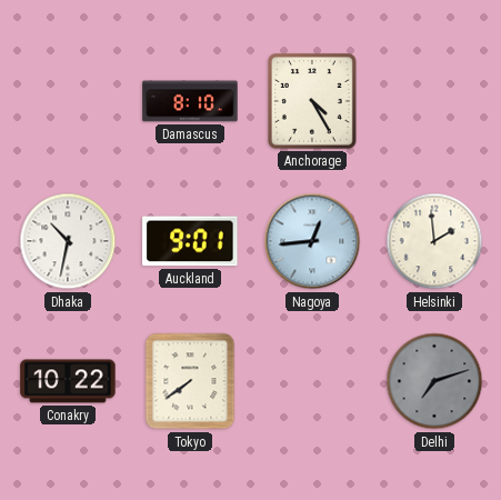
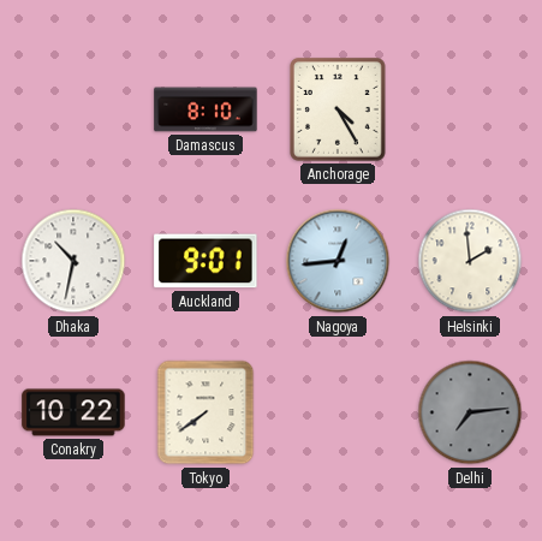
Delhi: 7:12 -> 7:14
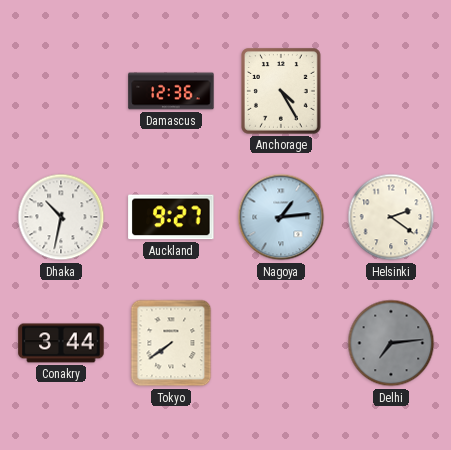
Damascus: 8:10 -> 12:36
Auckland: 9:01 -> 9:27
Nagoya: 12:44 -> 1:14
Helsinki: 1:59 -> 2:21
Conakry: 10:22 -> 3:44
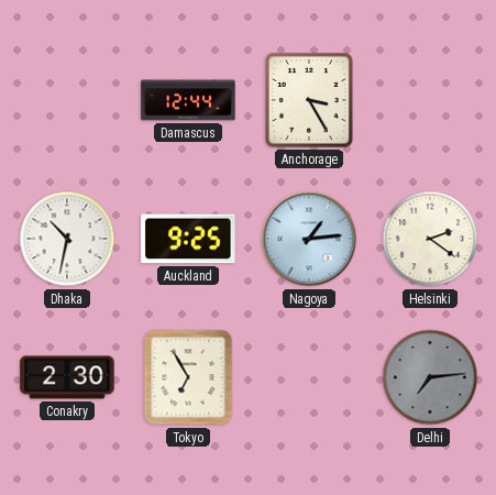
Damascus: 12:36 -> 12:44
Anchorage: 4:25 -> 3:25
Auckland: 9:27 -> 9:25
Conakry: 3:44 -> 2:30
Tokyo: 7:39 -> 6:55
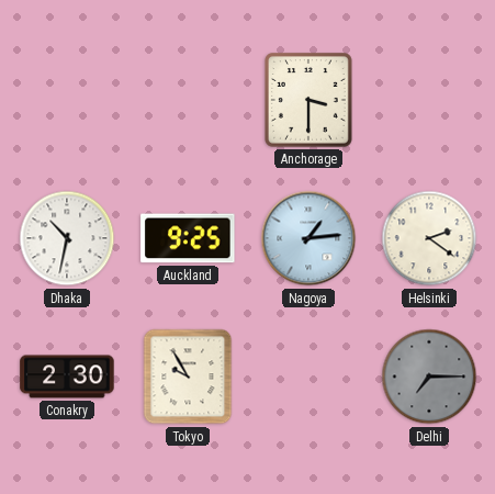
Damascus: 12:44 -> none
Anchorage: 3:25 -> 3:30
Tokyo: 6:55 -> 9:55
Delhi: 7:14 -> 7:15
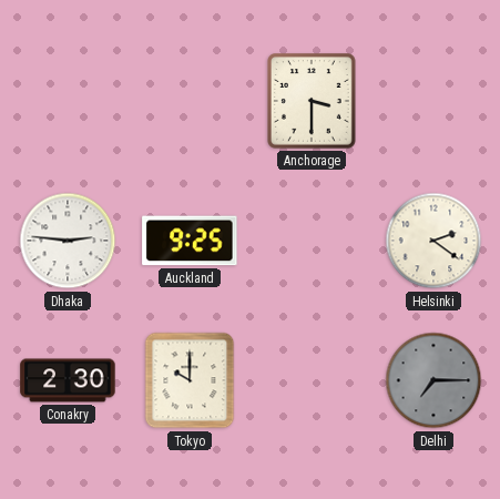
Dhaka: 10:32 -> 2:46
Nagoya: 1:14 -> none
Tokyo: 9:55 -> 10:00
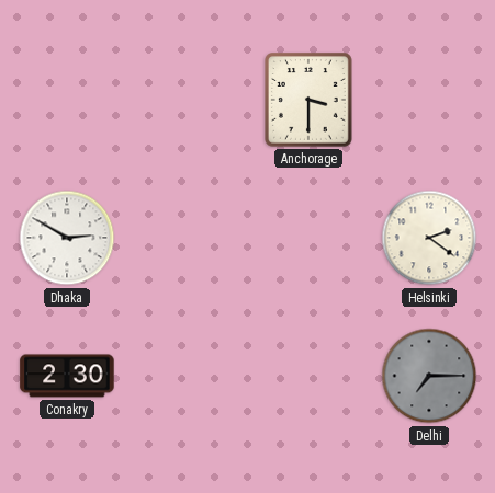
Dhaka: 2:46 -> 2:50
Auckland: 9:25 -> none
Tokyo: 10:00 -> none
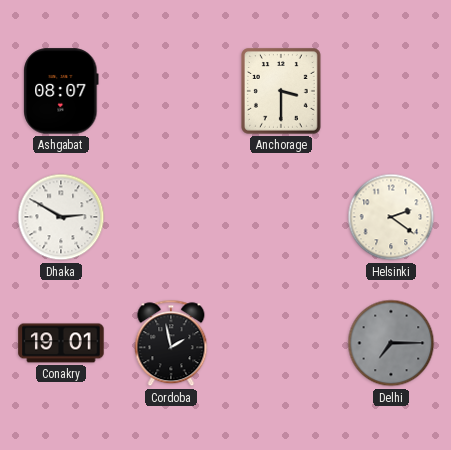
Ashgabat: none -> 08:07
Conakry: 2:30 -> 19:01
Cordoba: none -> 1:58
